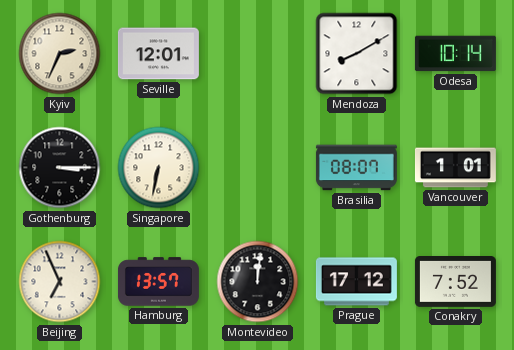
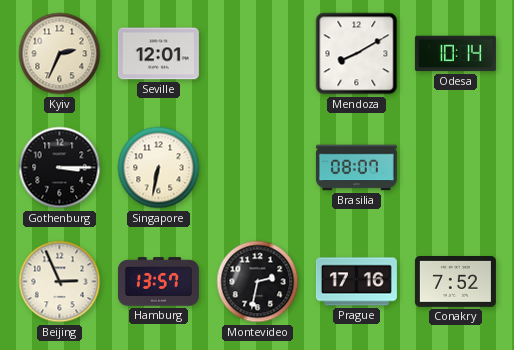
Vancouver: 1:01 -> none
Beijing: 6:56 -> 2:56
Montevideo: 12:01 -> 2:32
Prague: 17:12 -> 17:16
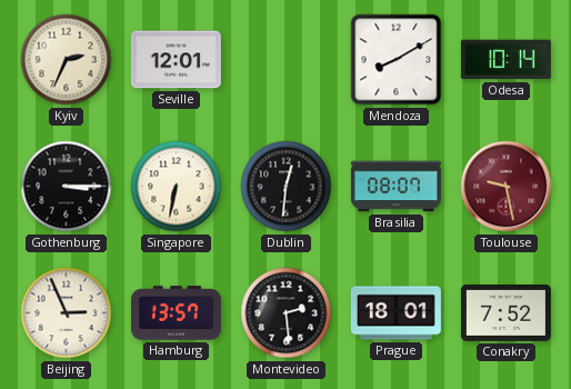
Dublin: none -> 12:31
Toulouse: none -> 9:28
Montevideo: 2:32 -> 2:29
Prague: 17:16 -> 18:01
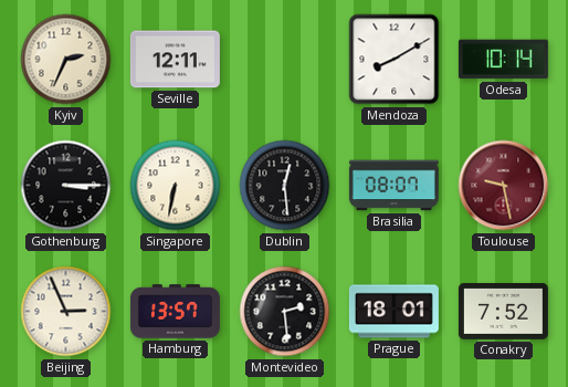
Seville: 12:01 -> 12:11
Dublin: 12:31 -> 12:29
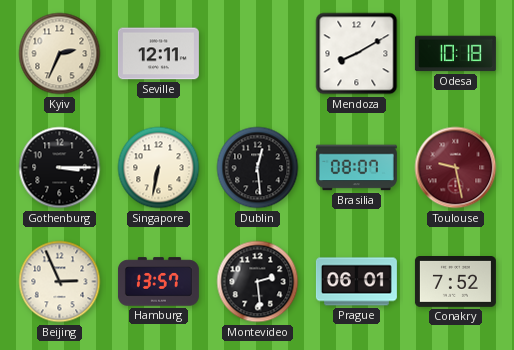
Odesa: 10:14 -> 10:18
Prague: 18:01 -> 06:01
